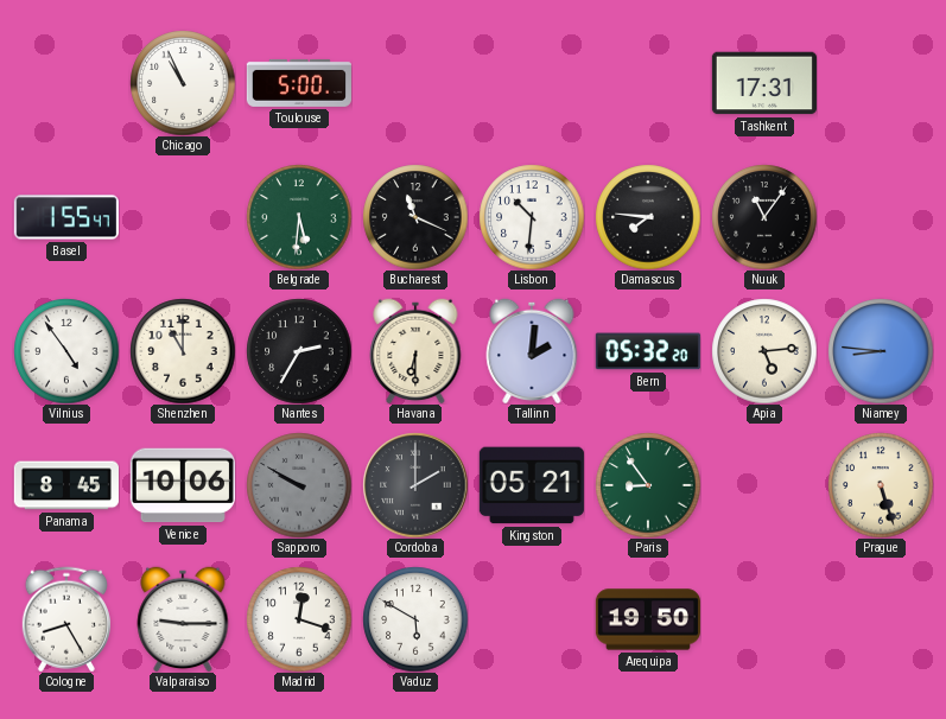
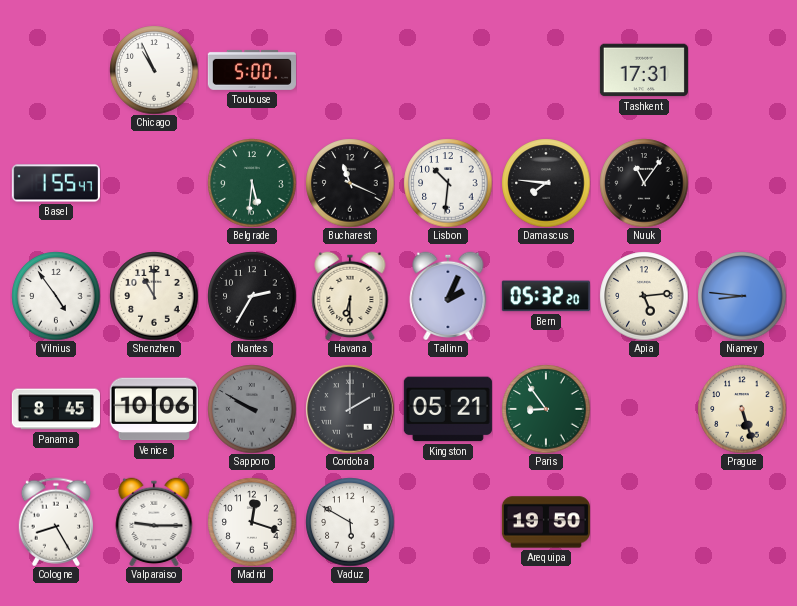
Tallinn: 2:01 -> 2:04
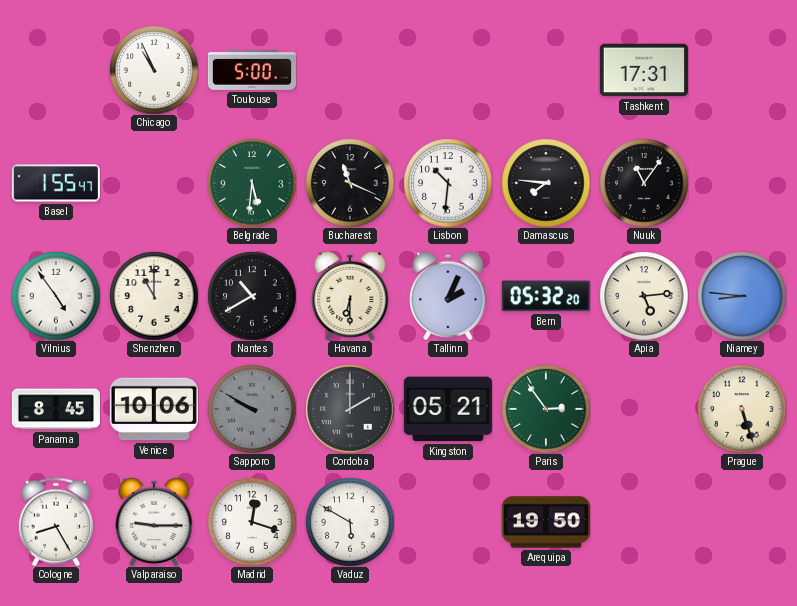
Nantes: 2:35 -> 10:40
Paris: 8:54 -> 2:54
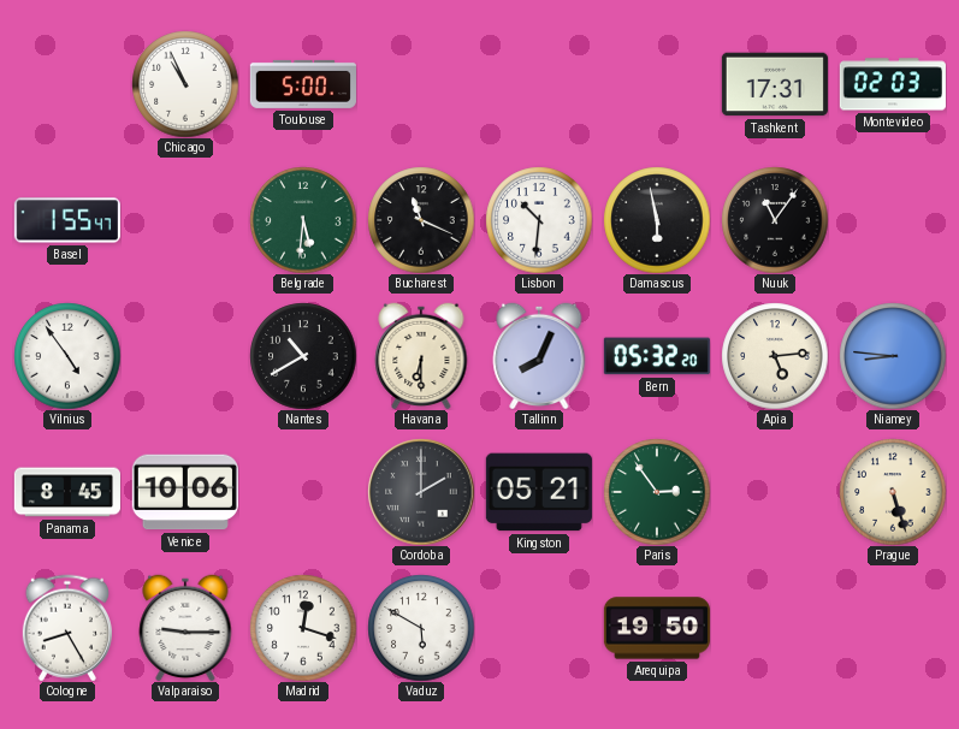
Montevideo: none -> 02:03
Damascus: 7:46 -> 5:58
Shenzhen: 11:00 -> none
Tallinn: 2:04 -> 8:04
Sapporo: 9:50 -> none
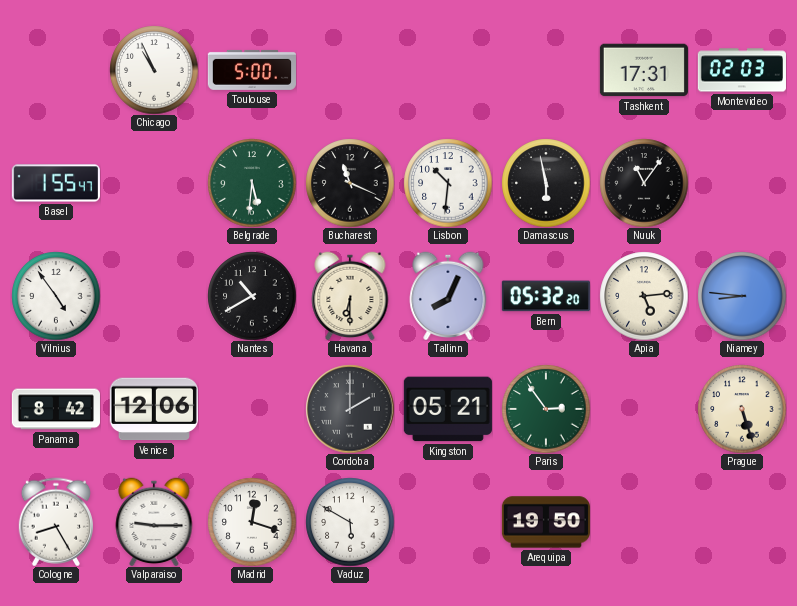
Panama: 8:45 -> 8:42
Venice: 10:06 -> 12:06
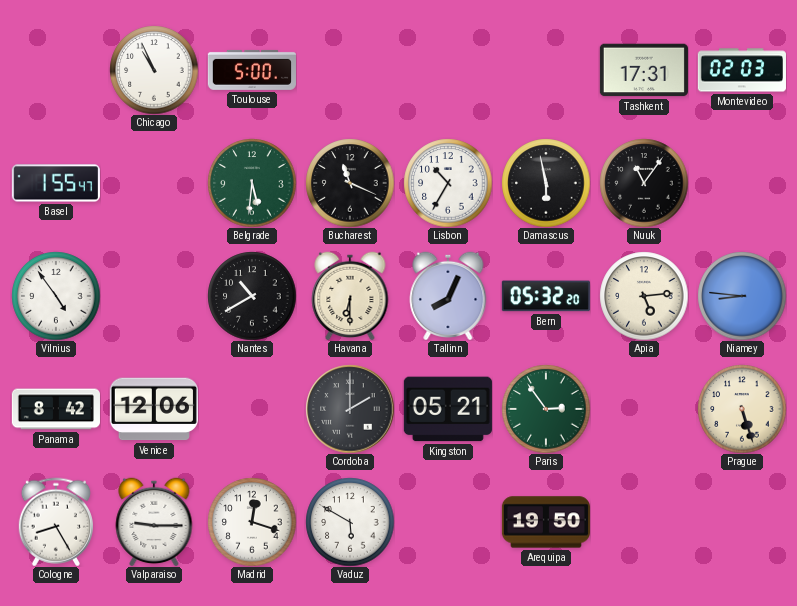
Lisbon: 10:31 -> 10:35
